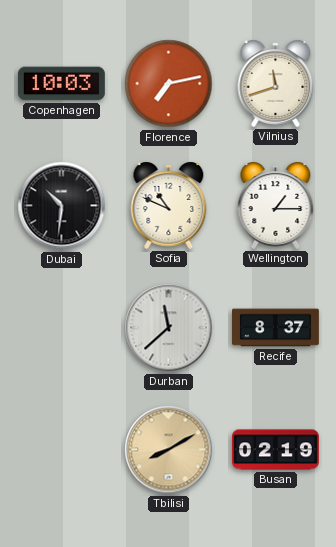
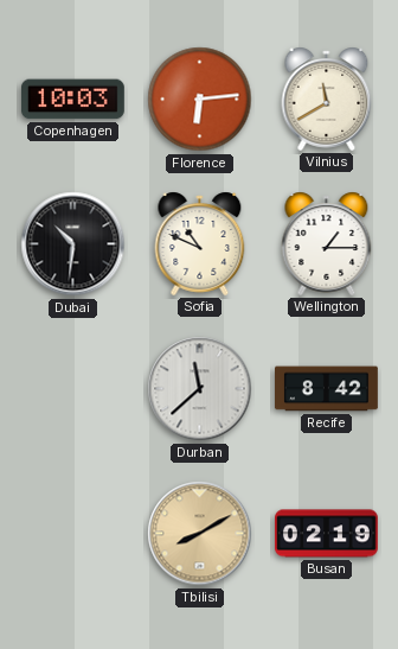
Florence: 7:13 -> 6:14
Vilnius: 11:42 -> 11:40
Recife: 8:37 -> 8:42
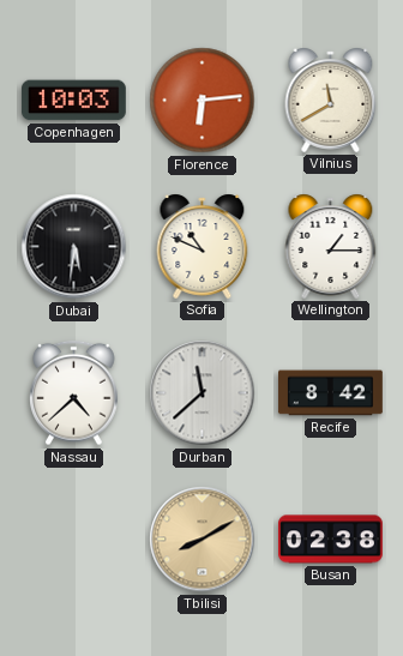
Dubai: 10:31 -> 5:31
Nassau: none -> 4:38
Busan: 02:19 -> 02:38
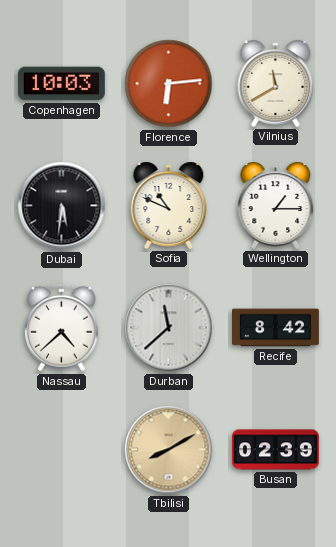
Busan: 02:38 -> 02:39
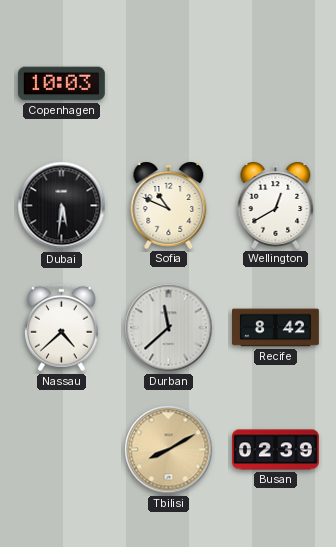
Florence: 6:14 -> none
Vilnius: 11:40 -> none
Wellington: 1:15 -> 12:40
